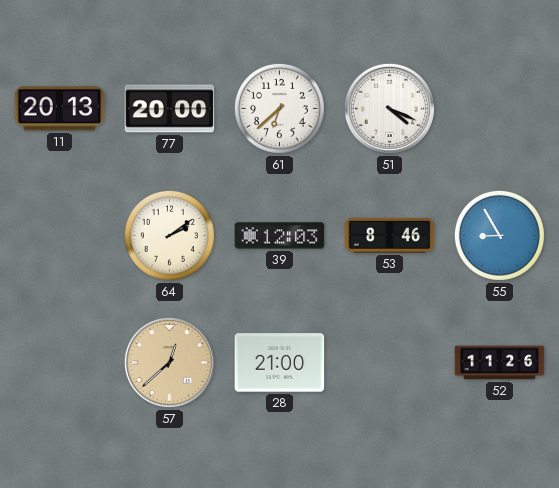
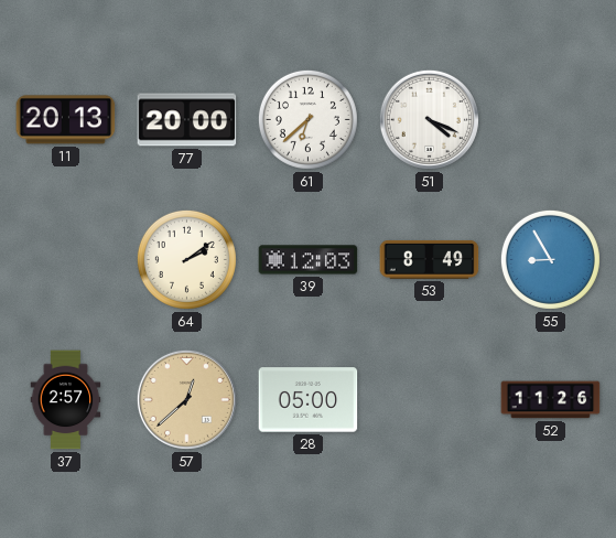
53: 8:46 -> 8:49
37: none -> 2:57
28: 21:00 -> 05:00
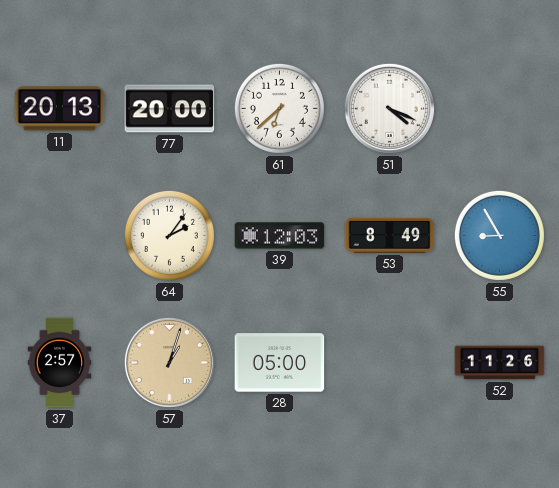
64: 2:09 -> 2:06
57: 12:38 -> 1:03
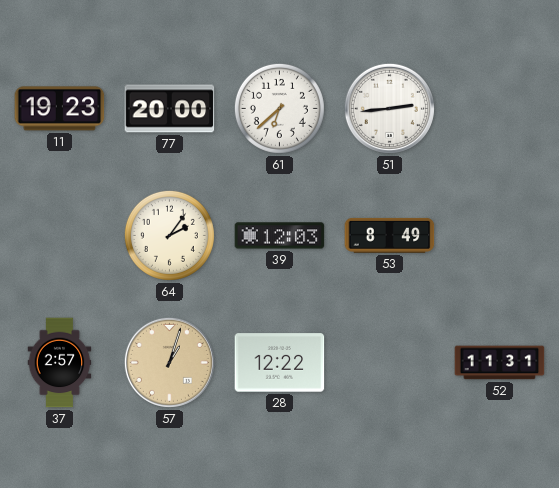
11: 20:13 -> 19:23
51: 4:19 -> 2:44
55: 8:55 -> none
28: 05:00 -> 12:22
52: 11:26 -> 11:31
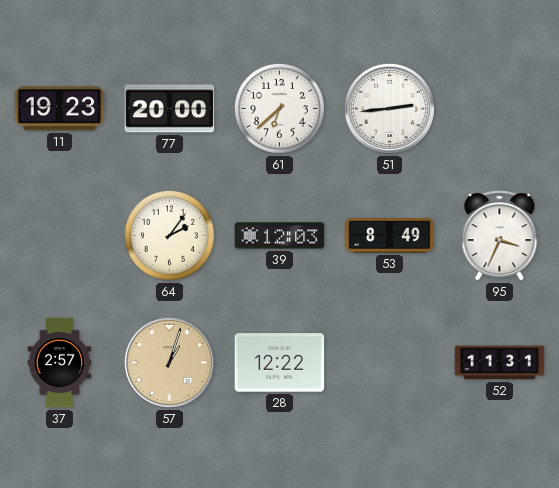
95: none -> 3:34
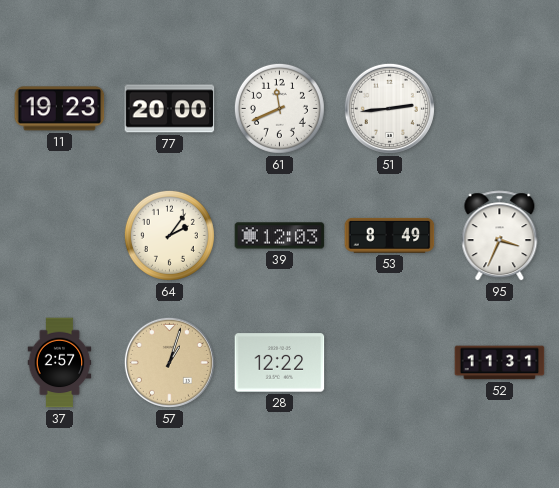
61: 6:38 -> 11:41
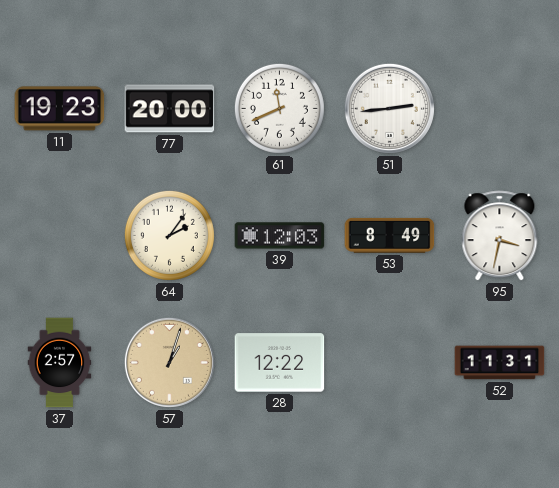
95: 3:34 -> 3:32
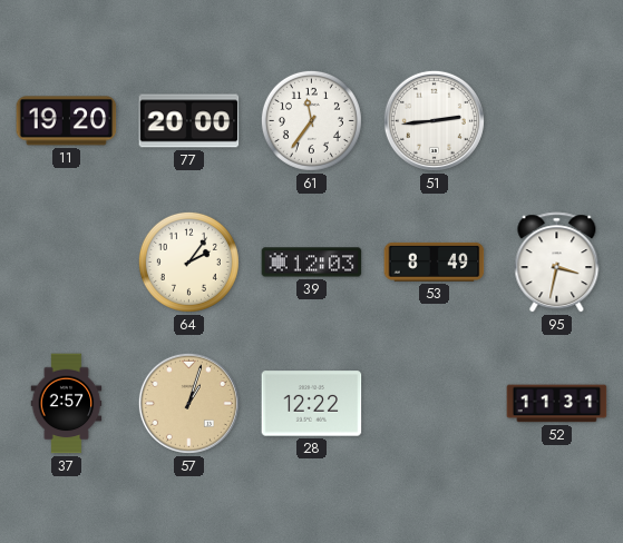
11: 19:23 -> 19:20
61: 11:41 -> 11:36
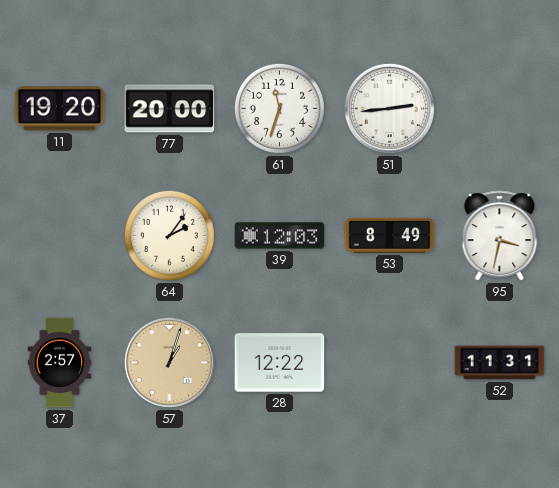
61: 11:36 -> 11:33
